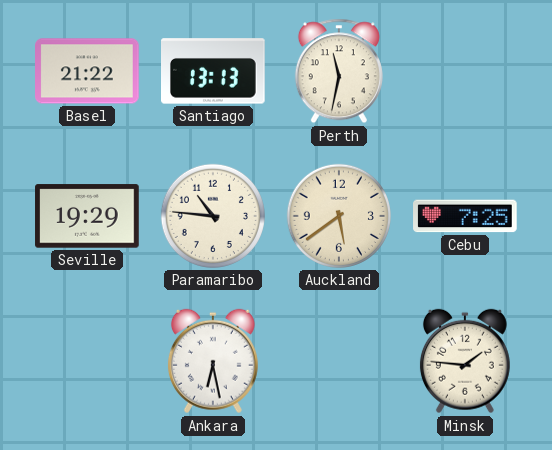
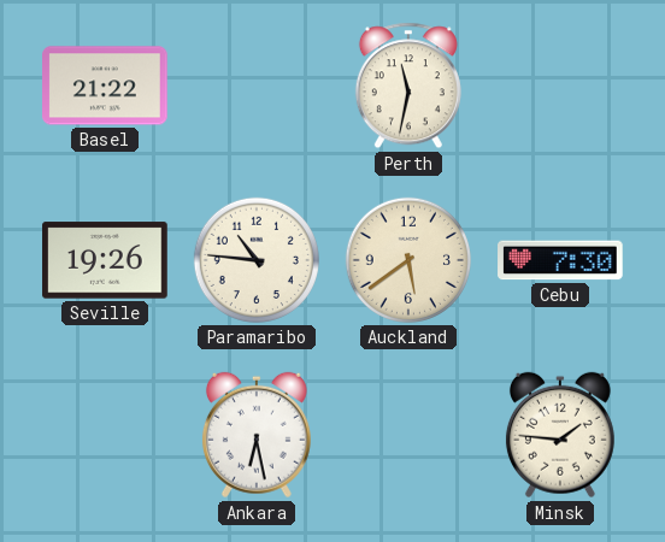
Santiago: 13:13 -> none
Seville: 19:29 -> 19:26
Cebu: 7:25 -> 7:30
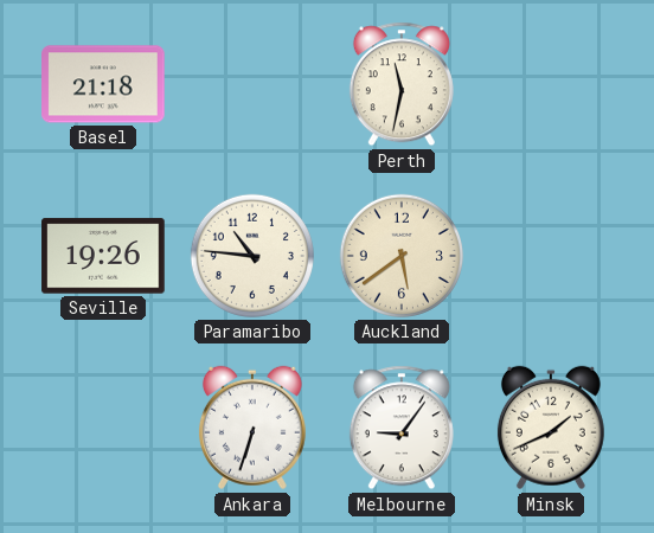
Basel: 21:22 -> 21:18
Cebu: 7:30 -> none
Ankara: 6:28 -> 6:33
Melbourne: none -> 9:06
Minsk: 1:46 -> 1:41
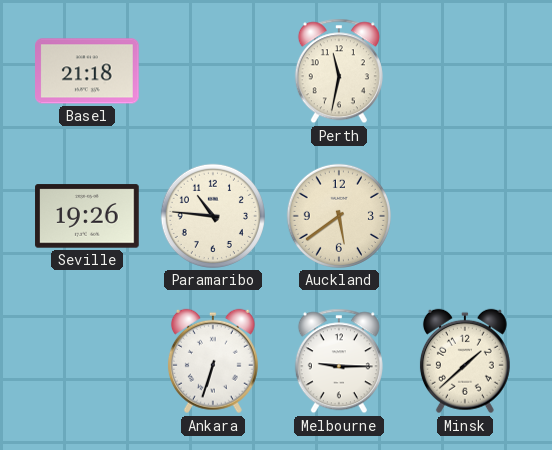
Melbourne: 9:06 -> 9:15
Minsk: 1:41 -> 1:38
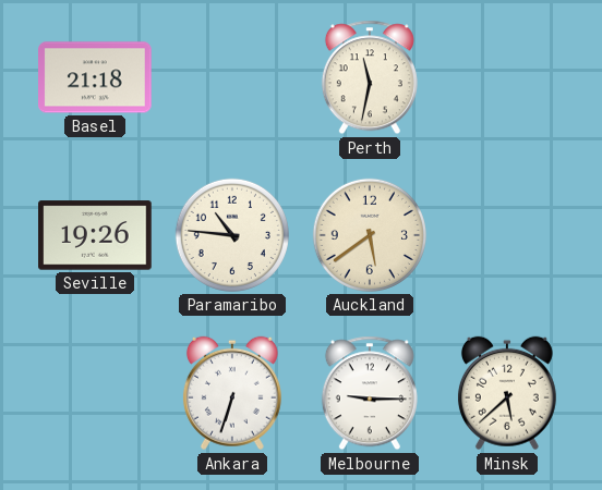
Minsk: 1:38 -> 5:38
